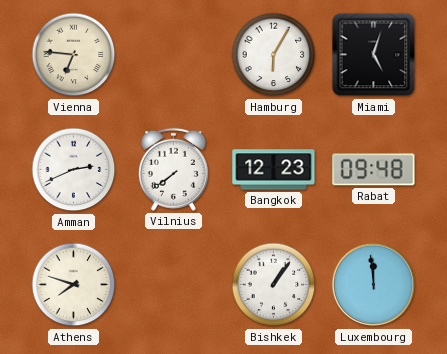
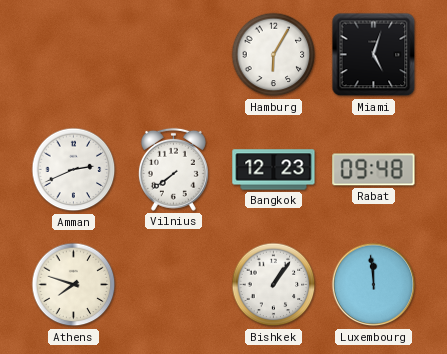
Vienna: 6:46 -> none
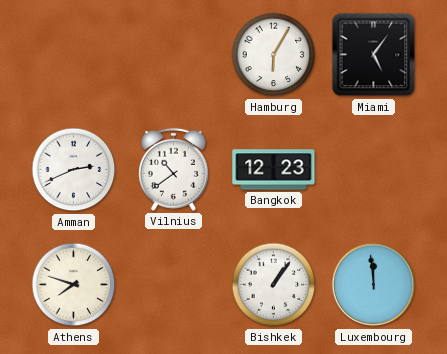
Miami: 5:03 -> 5:06
Vilnius: 7:39 -> 10:39
Rabat: 09:48 -> none
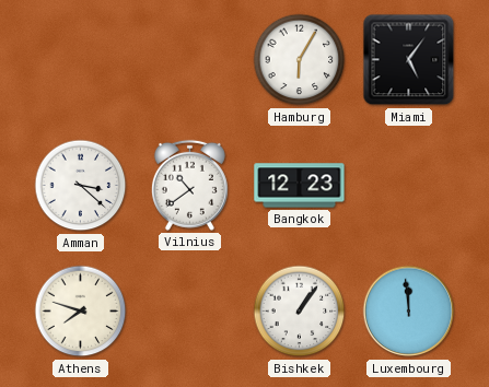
Amman: 2:41 -> 3:22
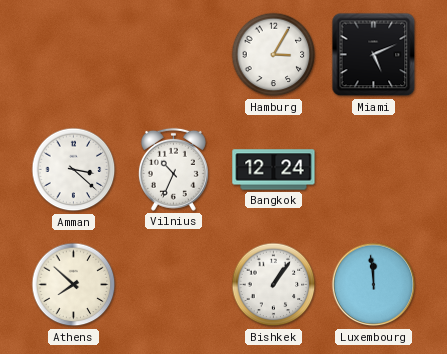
Hamburg: 6:05 -> 3:05
Miami: 5:06 -> 5:11
Vilnius: 10:39 -> 10:34
Bangkok: 12:23 -> 12:24
Athens: 7:48 -> 7:52
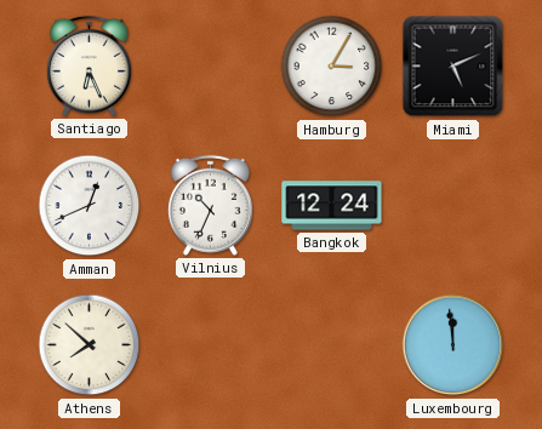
Santiago: none -> 6:26
Amman: 3:22 -> 12:41
Bishkek: 1:06 -> none
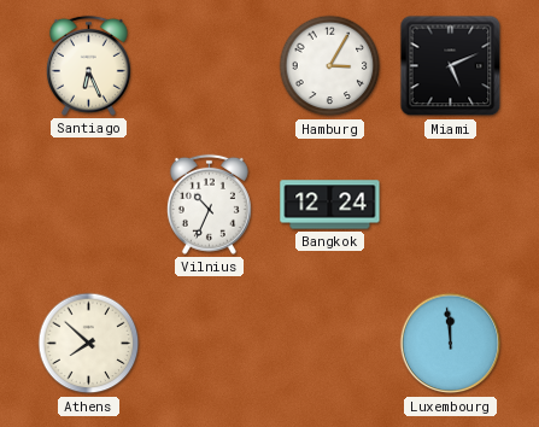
Amman: 12:41 -> none
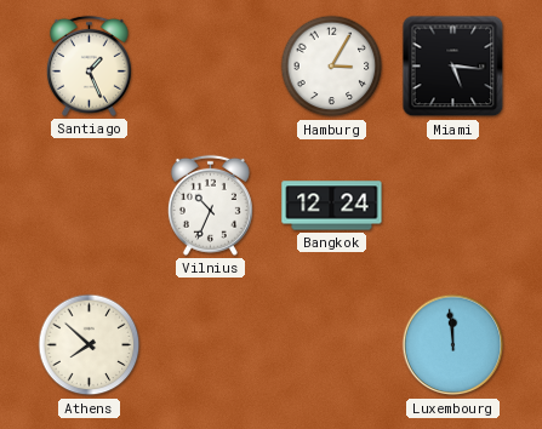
Santiago: 6:26 -> 1:26
Miami: 5:11 -> 5:16
